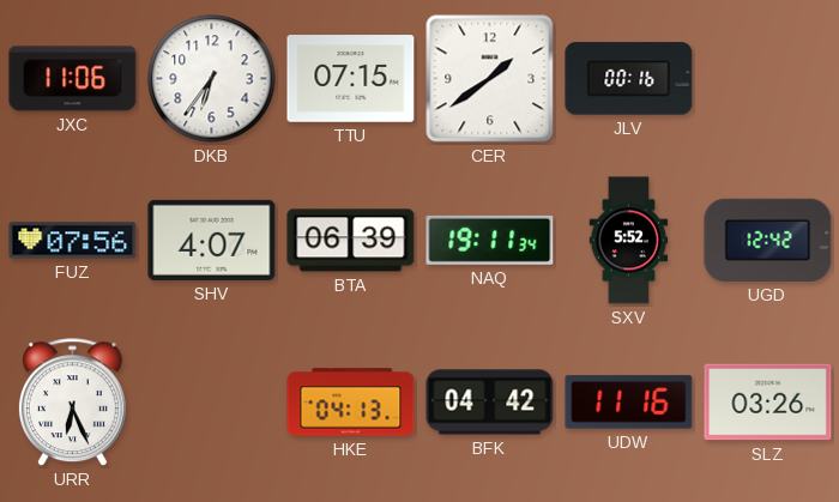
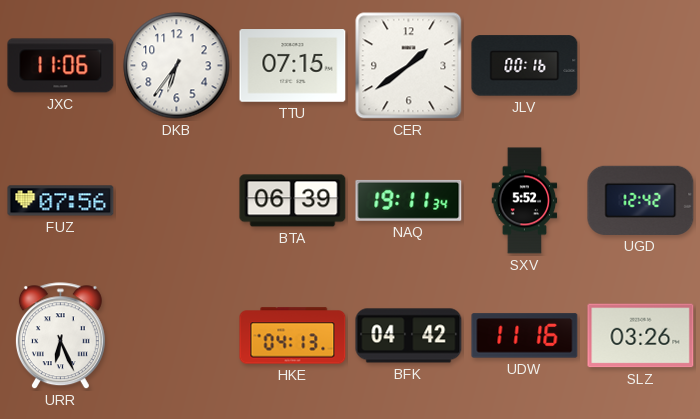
SHV: 4:07 -> none
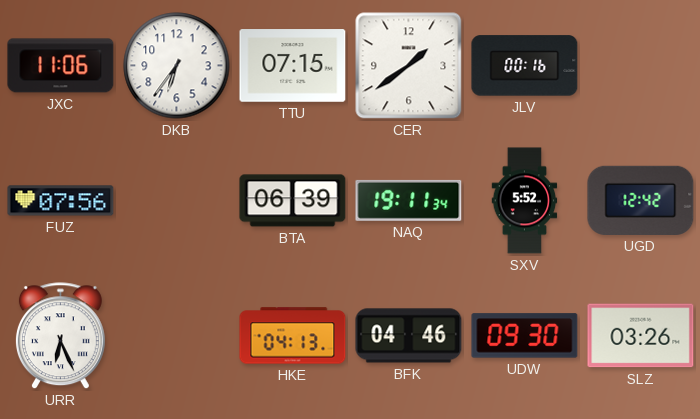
BFK: 04:42 -> 04:46
UDW: 11:16 -> 09:30
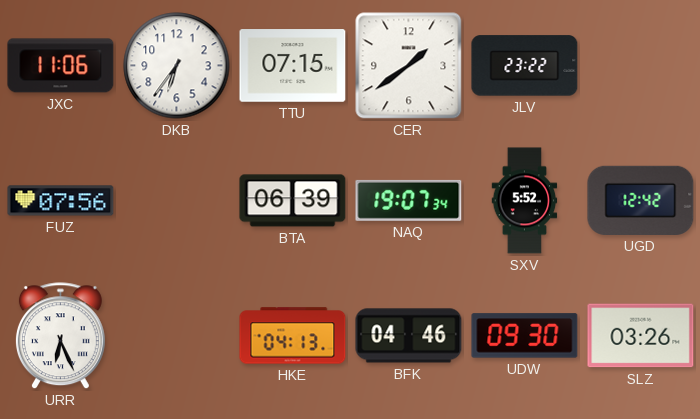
JLV: 00:16 -> 23:22
NAQ: 19:11 -> 19:07
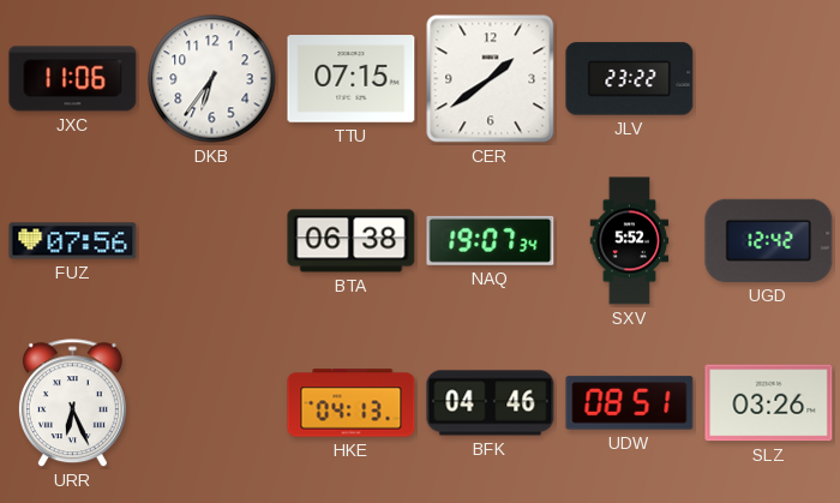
BTA: 06:39 -> 06:38
UDW: 09:30 -> 08:51
